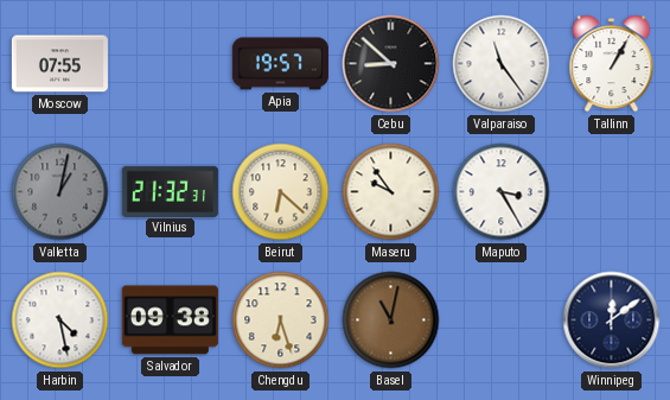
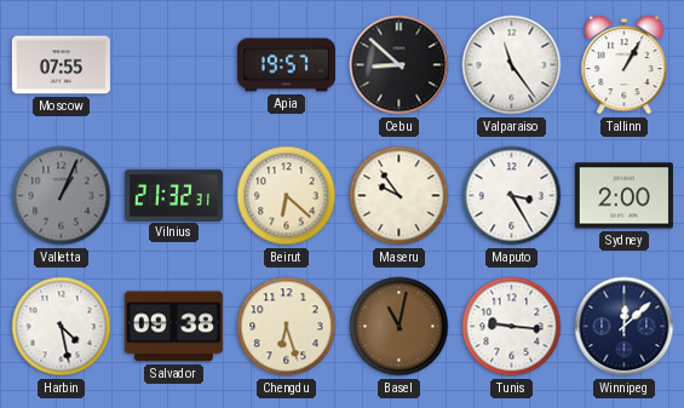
Valletta: 1:02 -> 1:04
Sydney: none -> 2:00
Tunis: none -> 9:16
Winnipeg: 12:09 -> 12:08
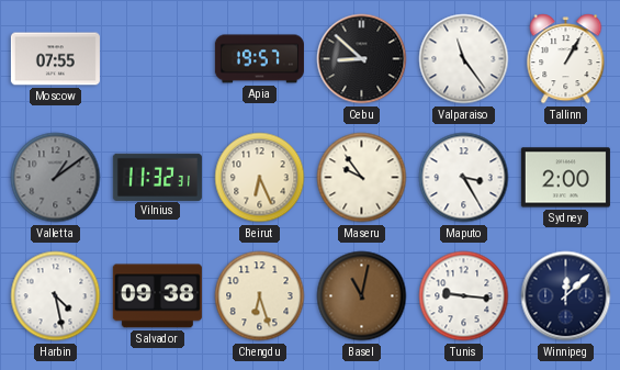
Valletta: 1:04 -> 1:09
Vilnius: 21:32 -> 11:32
Beirut: 6:22 -> 6:26
